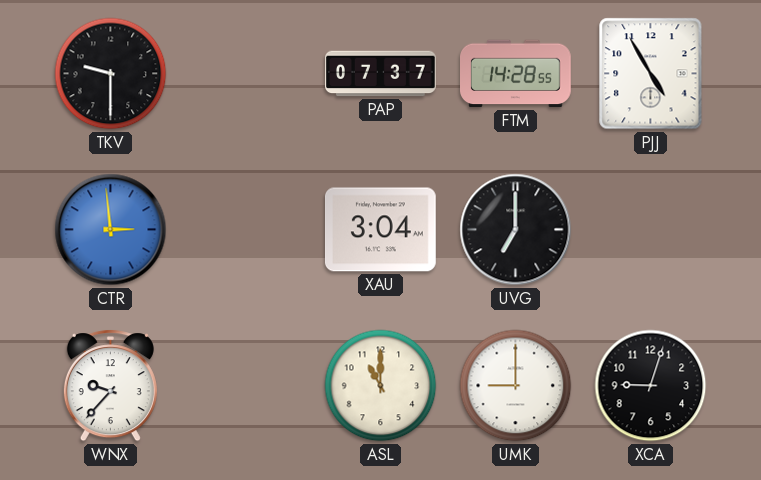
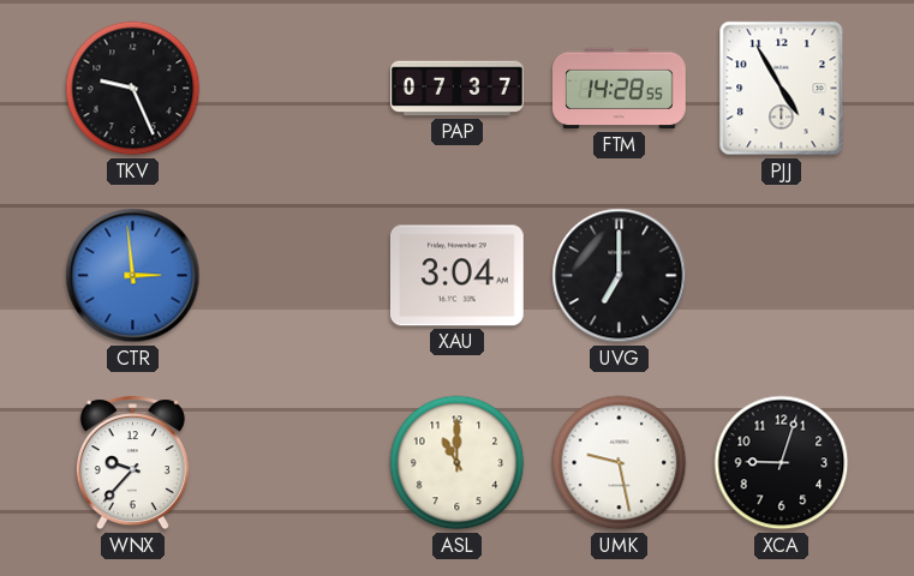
TKV: 9:30 -> 9:26
UMK: 9:00 -> 9:28
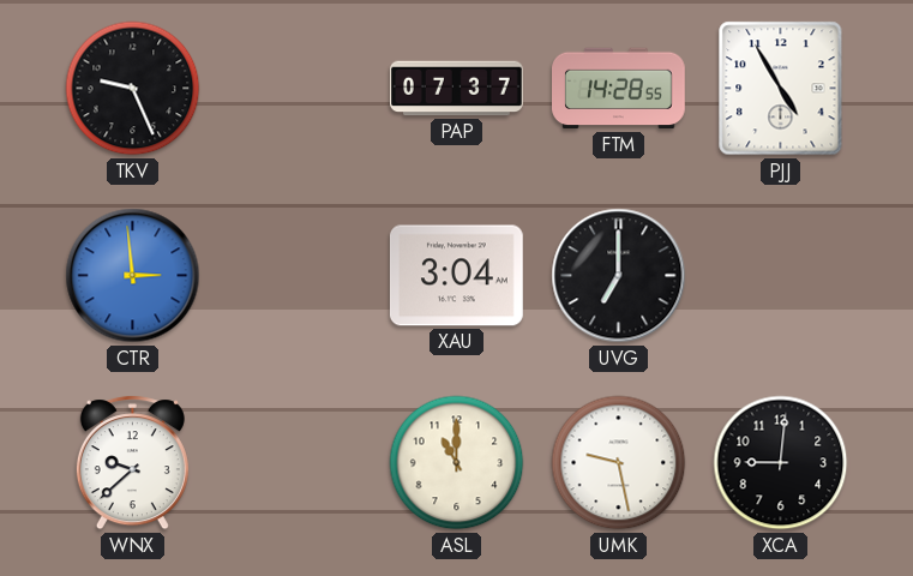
WNX: 9:37 -> 9:38
XCA: 9:03 -> 9:01
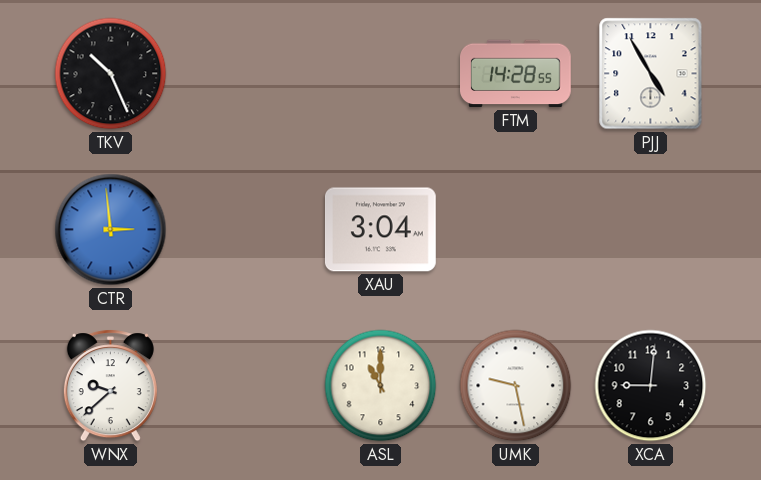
TKV: 9:26 -> 10:26
PAP: 07:37 -> none
UVG: 7:00 -> none
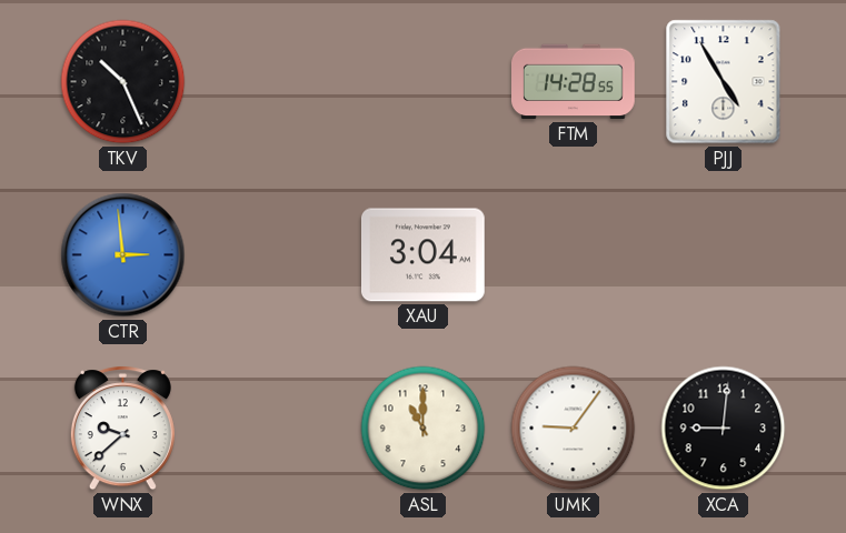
UMK: 9:28 -> 9:06
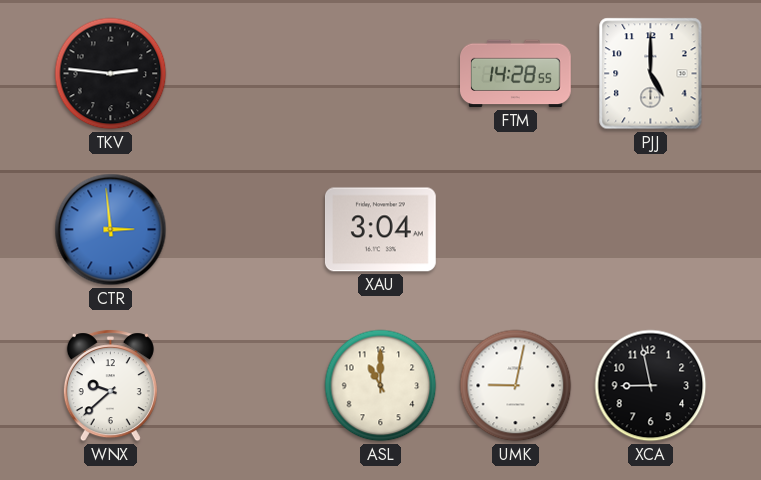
TKV: 10:26 -> 2:46
PJJ: 4:55 -> 5:00
UMK: 9:06 -> 9:02
XCA: 9:01 -> 8:58
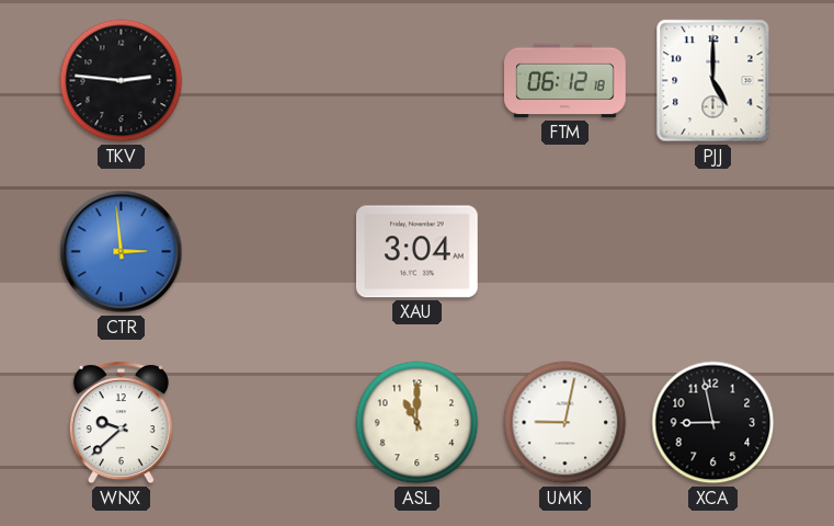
FTM: 14:28 -> 06:12
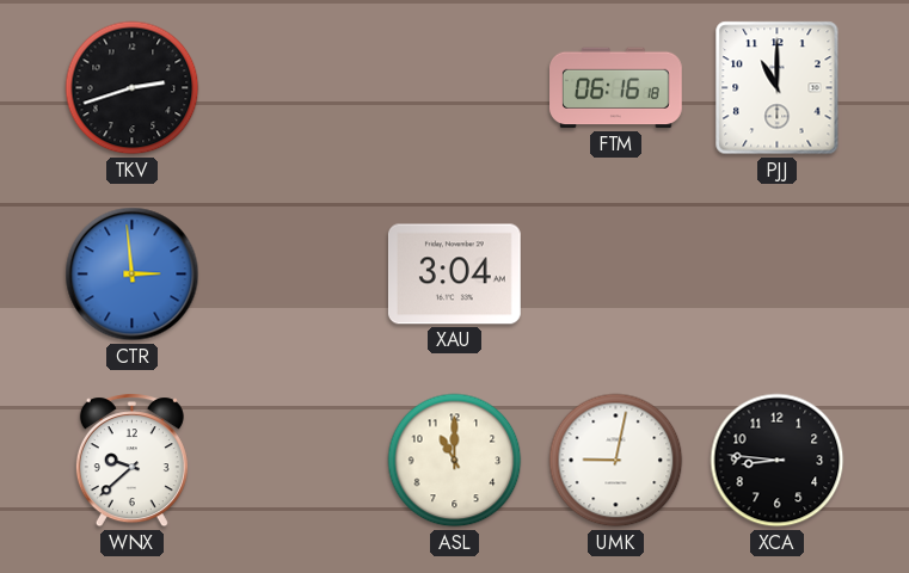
TKV: 2:46 -> 2:42
FTM: 06:12 -> 06:16
PJJ: 5:00 -> 11:00
XCA: 8:58 -> 8:46
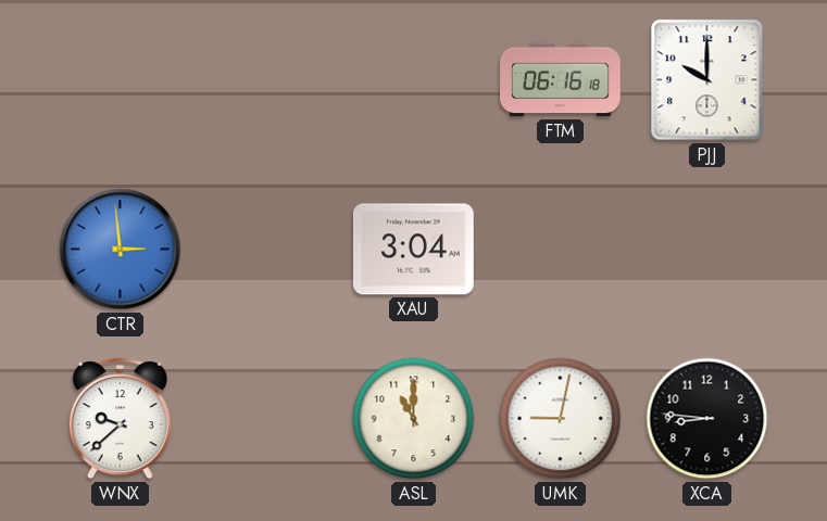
TKV: 2:42 -> none
PJJ: 11:00 -> 10:00
